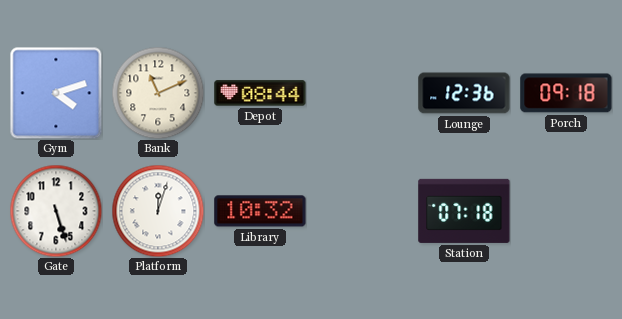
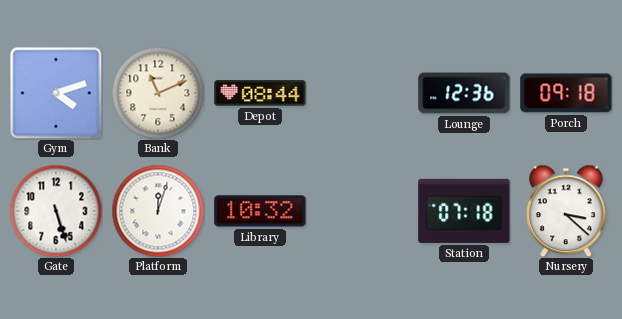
Nursery: none -> 3:22
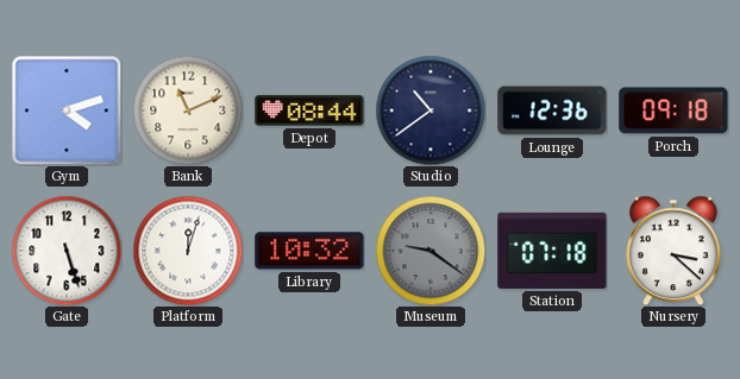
Studio: none -> 10:39
Museum: none -> 9:21
